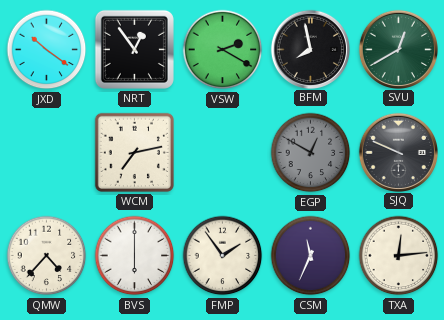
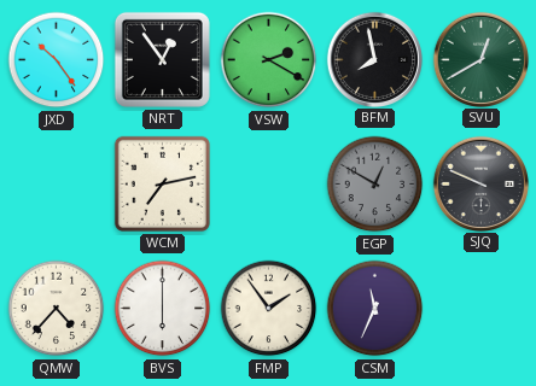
JXD: 10:21 -> 10:24
TXA: 12:14 -> none
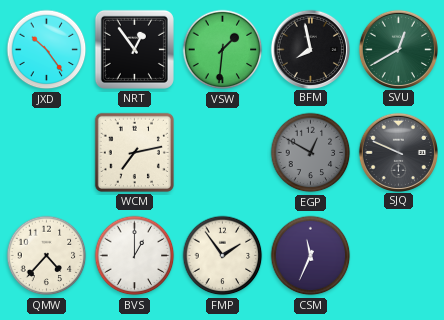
VSW: 2:20 -> 1:31
BVS: 6:00 -> 1:00
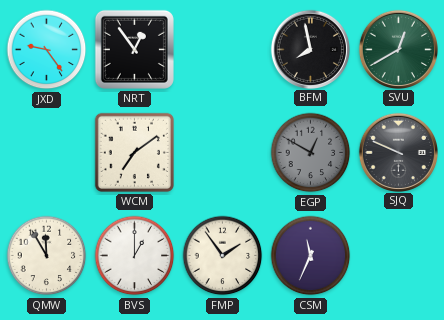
JXD: 10:24 -> 9:24
VSW: 1:31 -> none
WCM: 7:13 -> 7:09
QMW: 4:37 -> 11:55
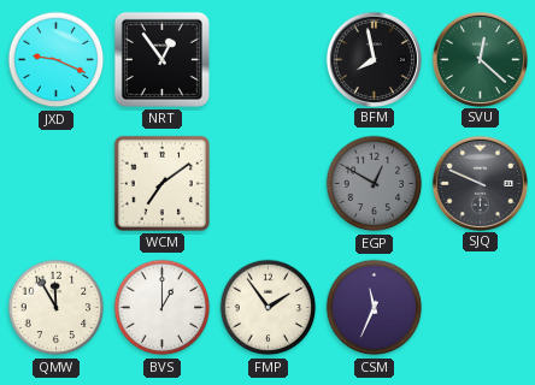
JXD: 9:24 -> 9:19
SVU: 12:40 -> 12:22
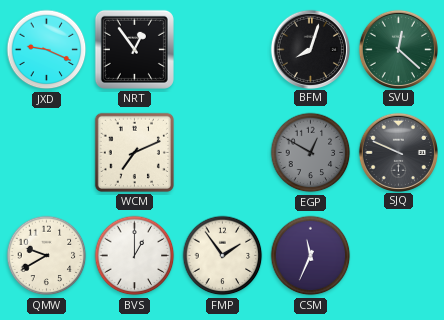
BFM: 7:58 -> 8:03
WCM: 7:09 -> 7:11
QMW: 11:55 -> 9:40
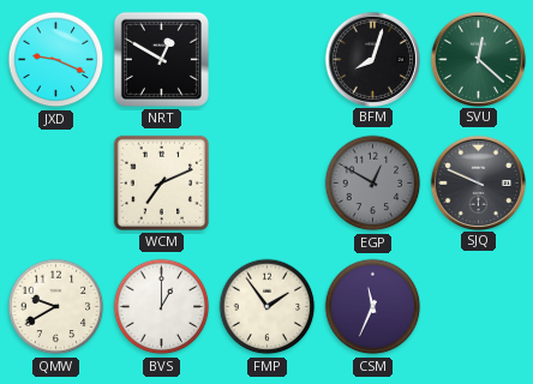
NRT: 12:54 -> 12:50
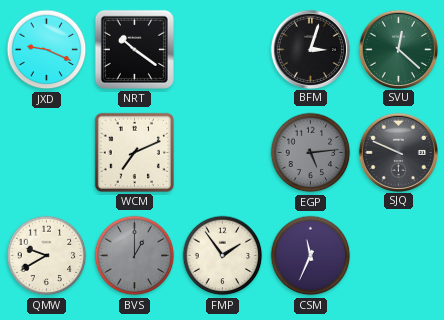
NRT: 12:50 -> 10:21
BFM: 8:03 -> 3:03
EGP: 12:50 -> 5:14
BVS dial: white -> grey
